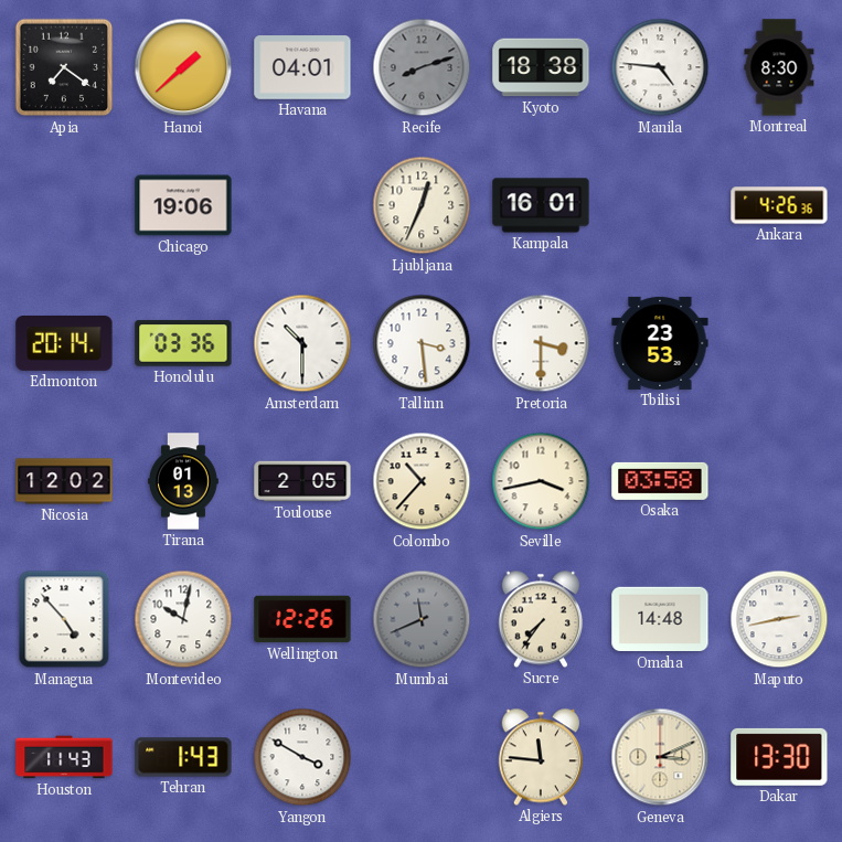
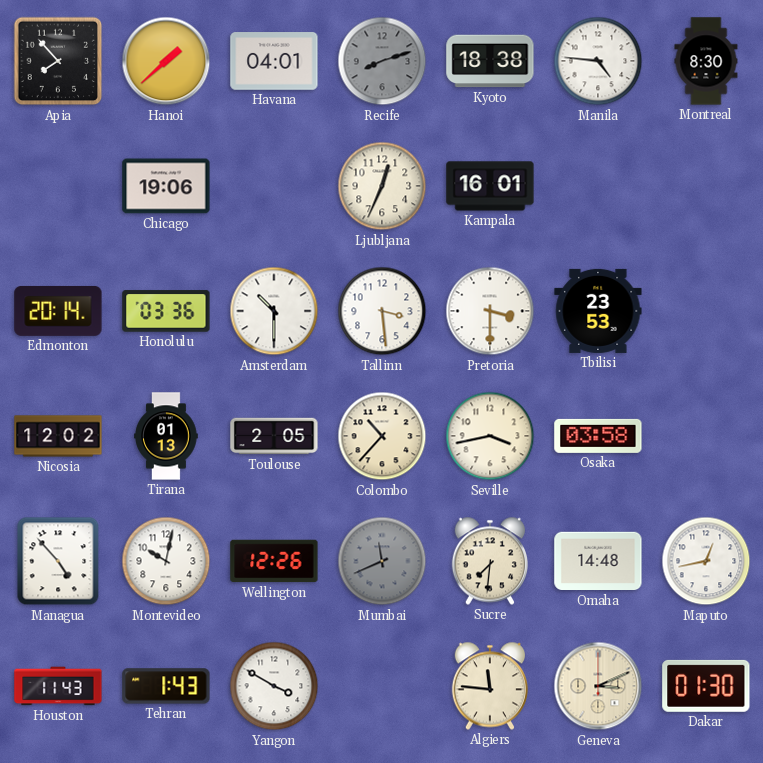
Apia: 7:21 -> 7:53
Ankara: 4:26 -> none
Sucre: 7:36 -> 7:31
Maputo: 2:43 -> 12:43
Dakar: 13:30 -> 01:30
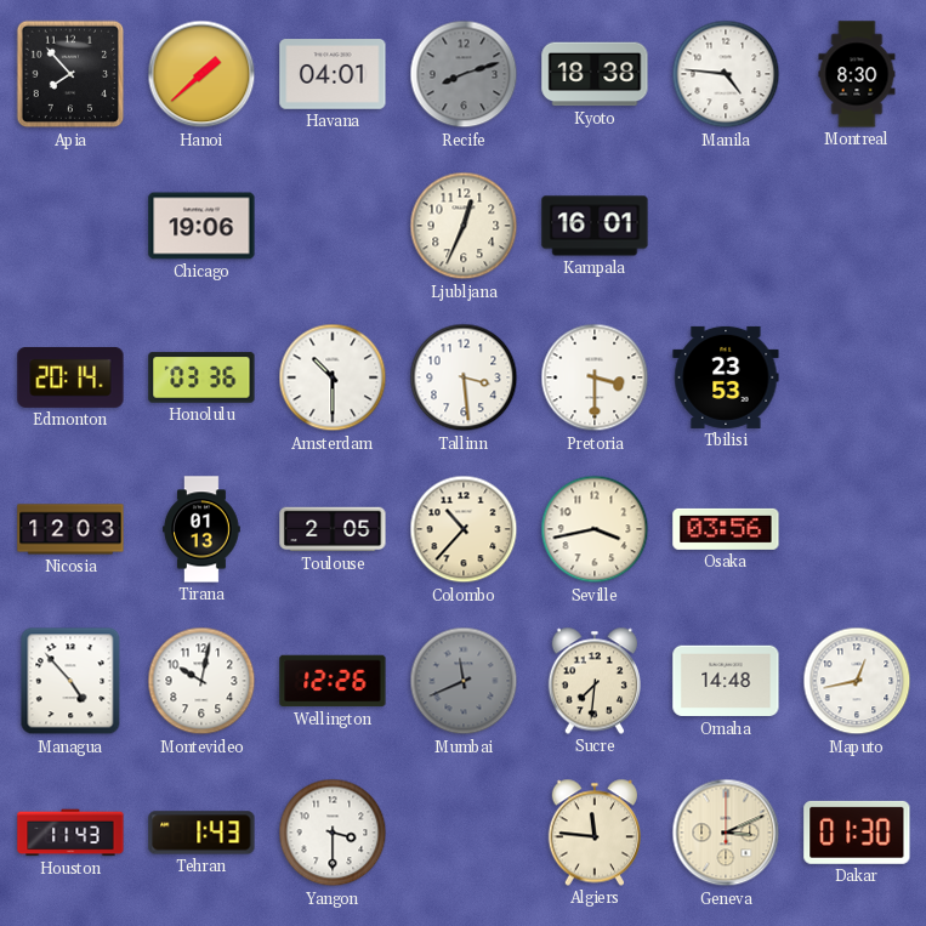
Nicosia: 12:02 -> 12:03
Osaka: 03:58 -> 03:56
Yangon: 3:50 -> 3:30
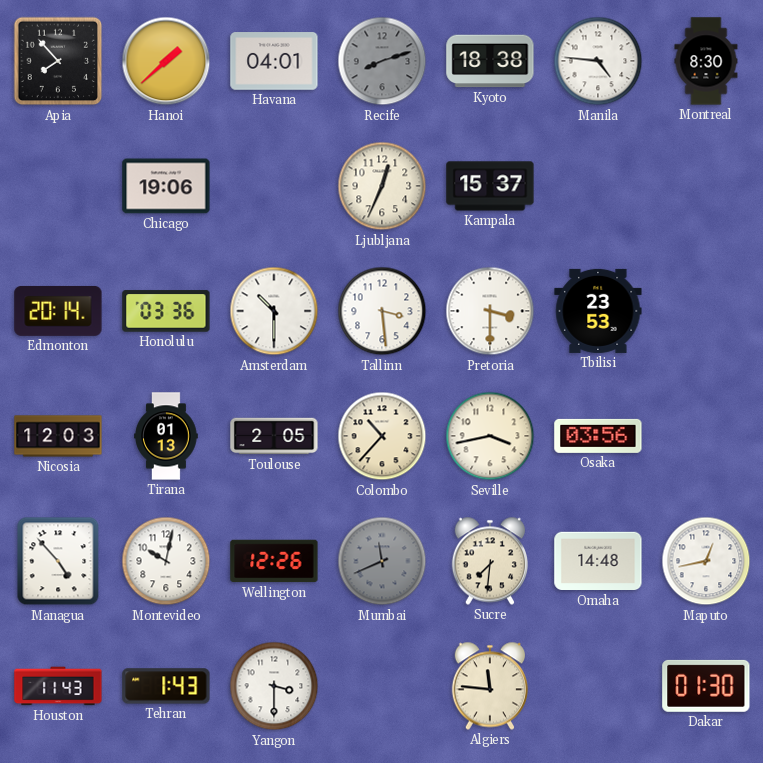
Kampala: 16:01 -> 15:37
Geneva: 3:11 -> none
